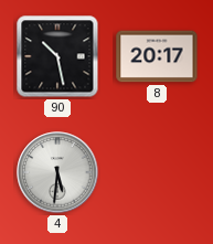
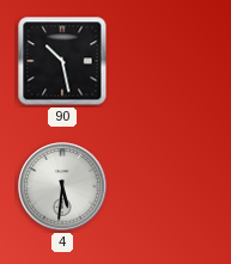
8: 20:17 -> none
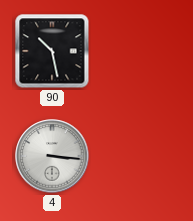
4: 5:31 -> 3:16
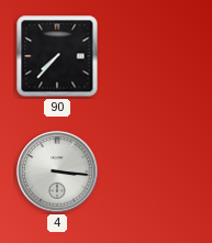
90: 10:28 -> 7:37
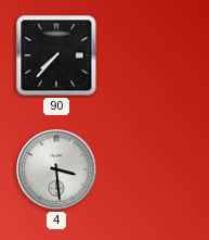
4: 3:16 -> 3:29
